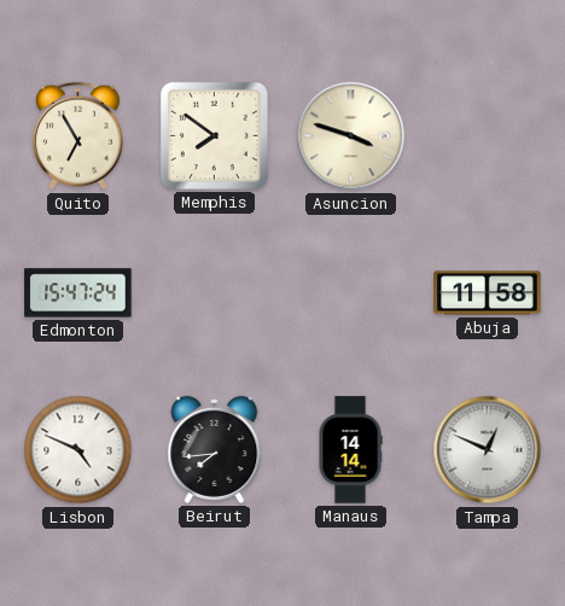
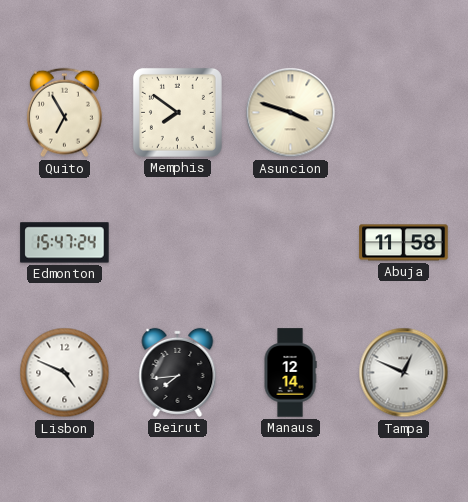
Manaus: 14:14 -> 12:14
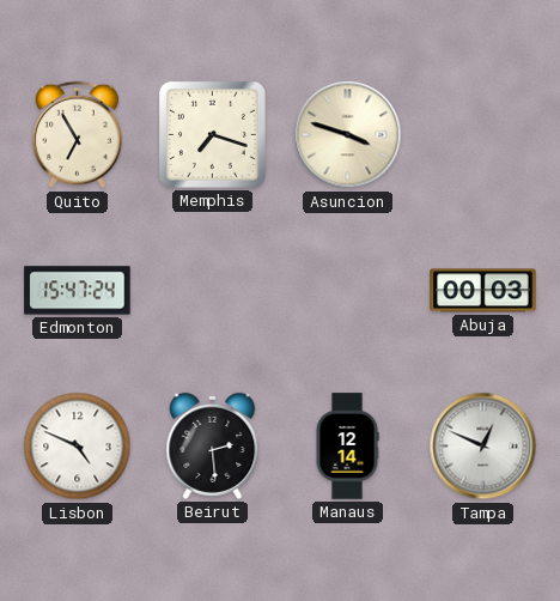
Memphis: 7:51 -> 7:18
Abuja: 11:58 -> 00:03
Beirut: 7:44 -> 2:29
